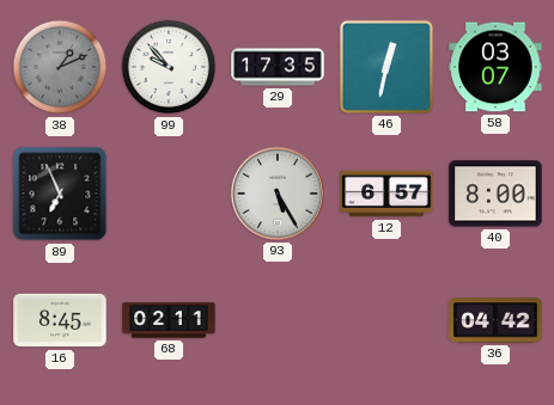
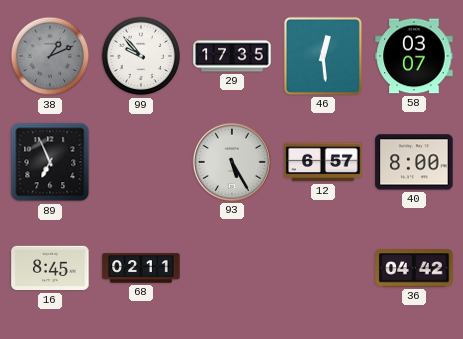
46: 12:32 -> 12:29
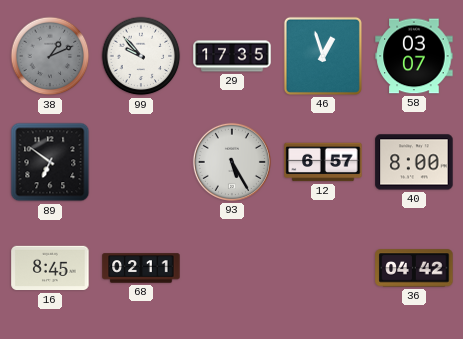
46: 12:29 -> 12:57
89: 6:56 -> 6:51
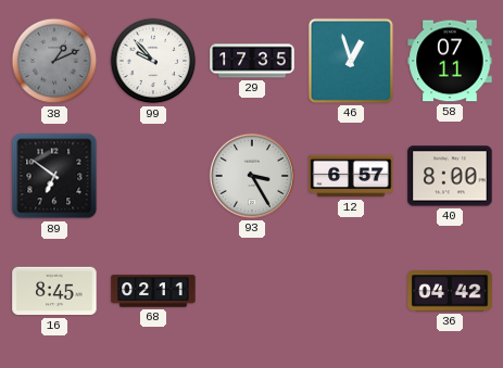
58: 03:07 -> 07:11
93: 5:25 -> 3:25
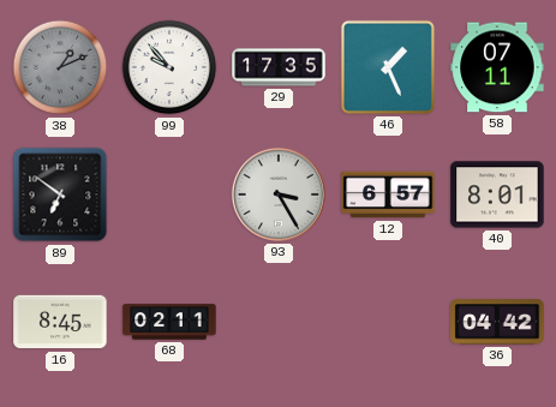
46: 12:57 -> 1:26
40: 8:00 -> 8:01
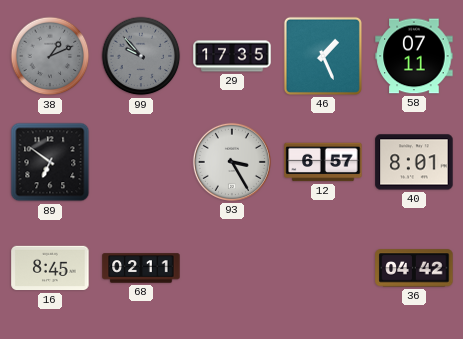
99 dial: white -> grey
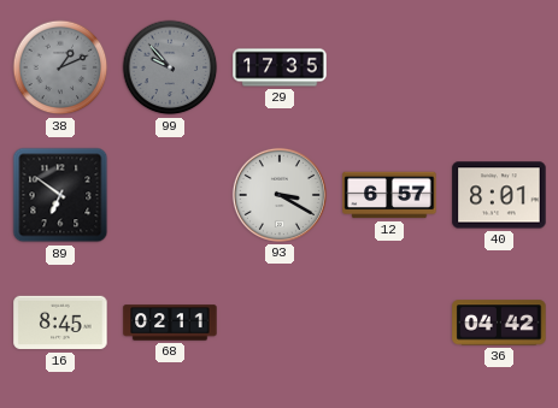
46: 1:26 -> none
58: 07:11 -> none
93: 3:25 -> 3:20
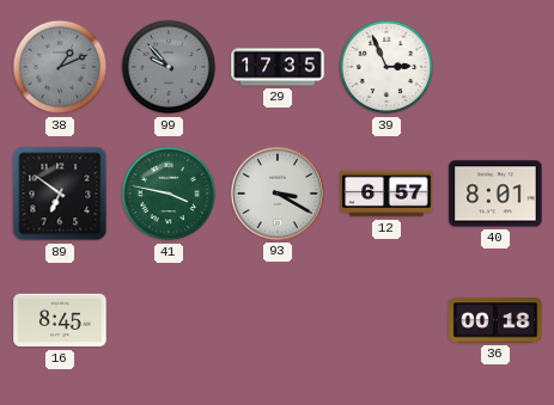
39: none -> 2:56
41: none -> 3:47
68: 02:11 -> none
36: 04:42 -> 00:18
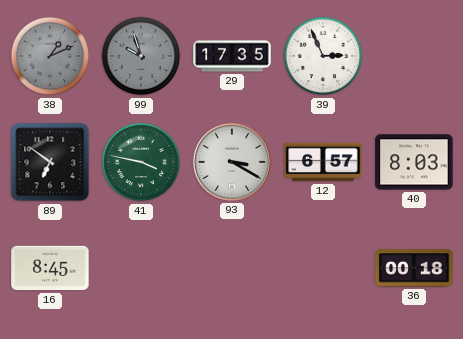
99: 9:53 -> 9:57
40: 8:01 -> 8:03
